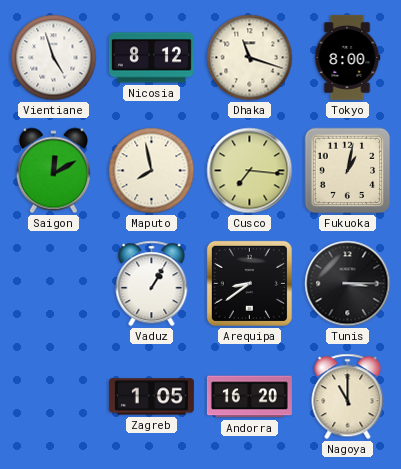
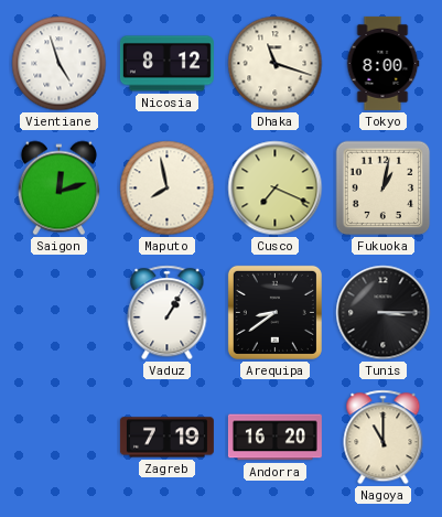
Saigon: 12:10 -> 12:12
Cusco: 7:16 -> 7:19
Zagreb: 1:05 -> 7:19
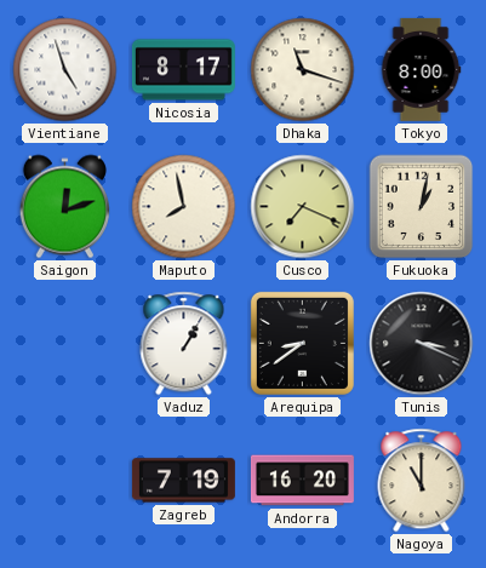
Nicosia: 8:12 -> 8:17
Tunis: 3:15 -> 3:19
